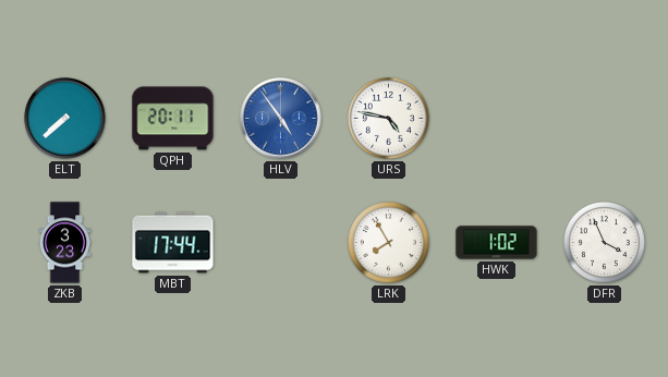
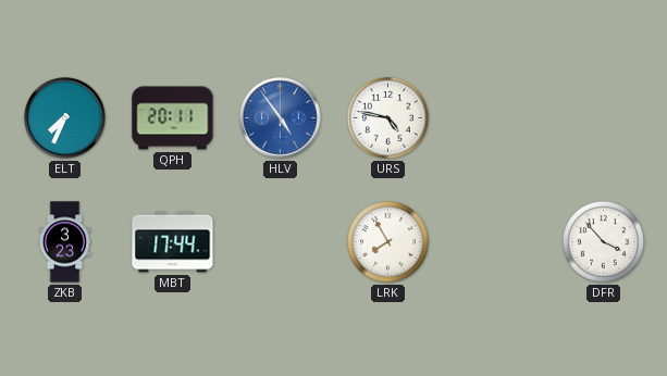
ELT: 7:38 -> 7:34
HWK: 1:02 -> none
DFR: 3:56 -> 3:53
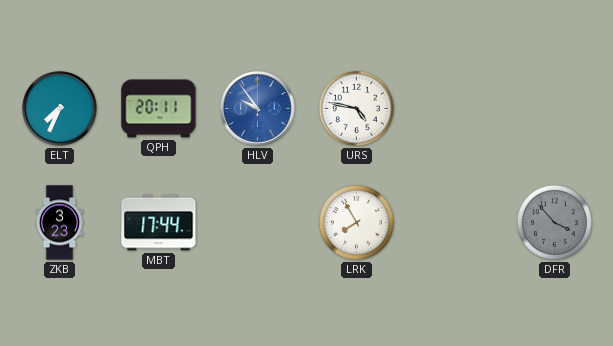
HLV: 4:54 -> 9:54
DFR dial: white -> grey
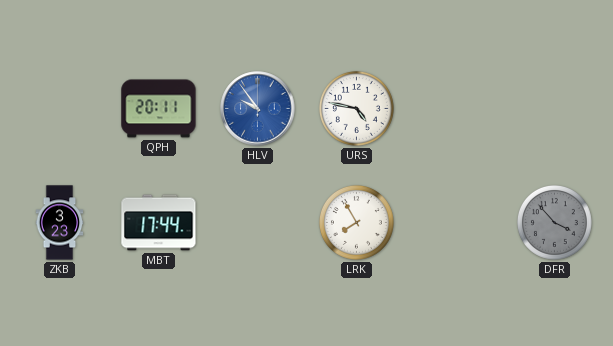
ELT: 7:34 -> none
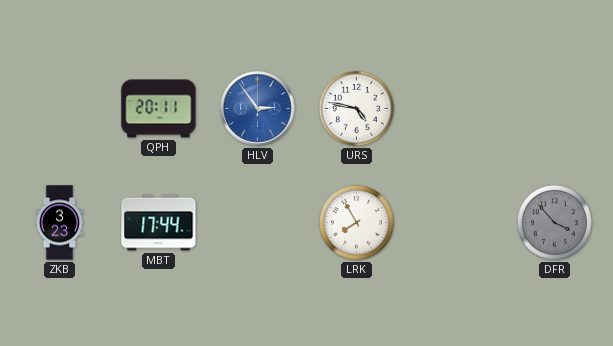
HLV: 9:54 -> 2:54
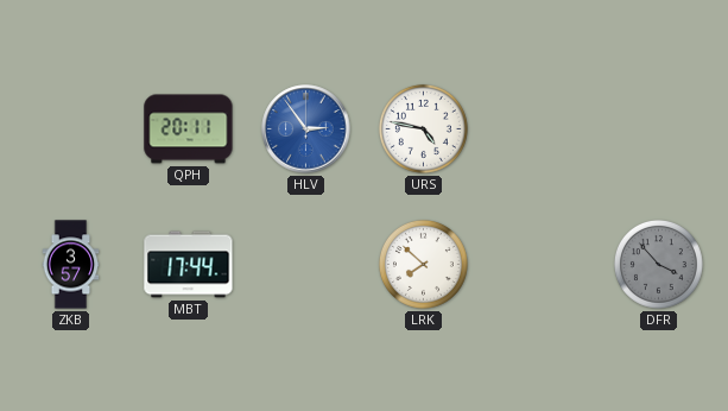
ZKB: 3:23 -> 3:57
LRK: 7:55 -> 7:52
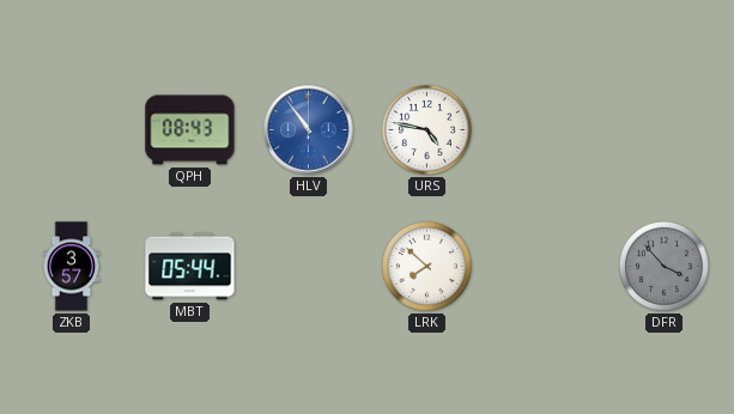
QPH: 20:11 -> 08:43
HLV: 2:54 -> 10:54
MBT: 17:44 -> 05:44
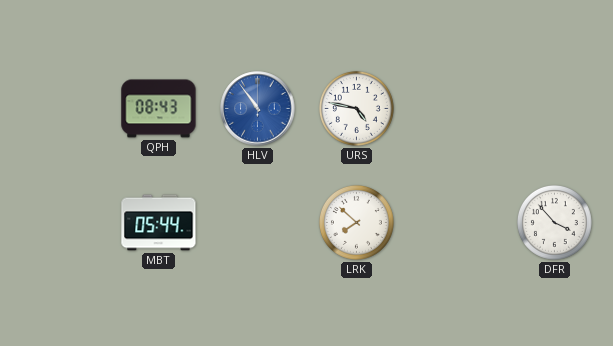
ZKB: 3:57 -> none
DFR dial: grey -> white
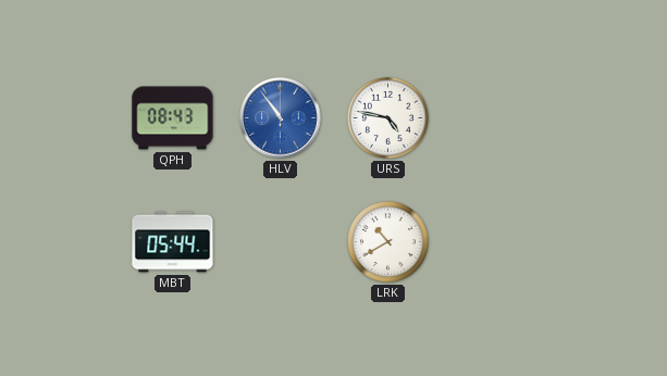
LRK: 7:52 -> 10:40
DFR: 3:53 -> none
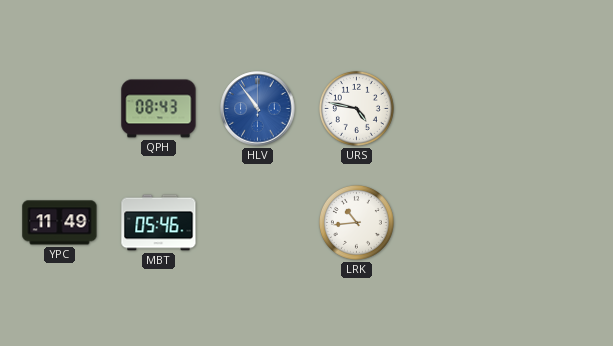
YPC: none -> 11:49
MBT: 05:44 -> 05:46
LRK: 10:40 -> 10:44
